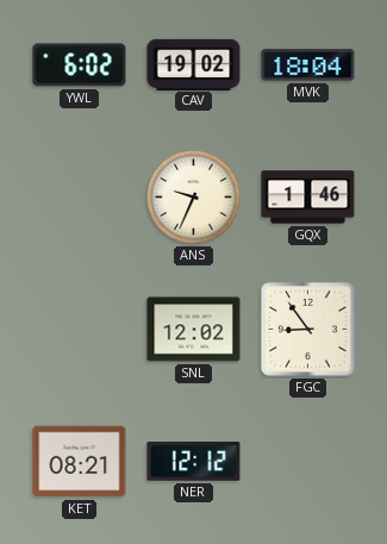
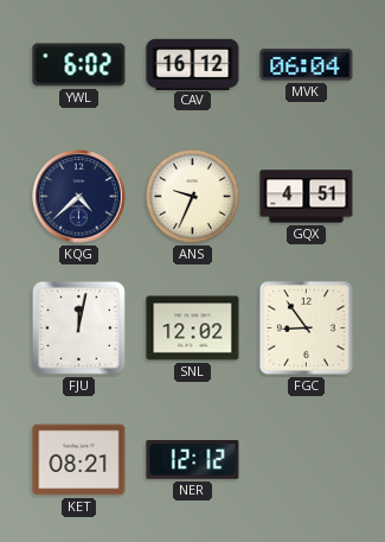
CAV: 19:02 -> 16:12
MVK: 18:04 -> 06:04
KQG: none -> 4:38
GQX: 1:46 -> 4:51
FJU: none -> 12:02
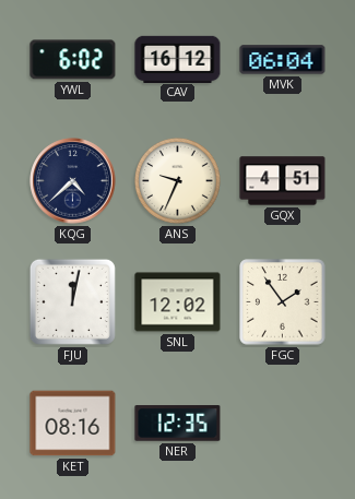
FGC: 8:54 -> 1:54
KET: 08:21 -> 08:16
NER: 12:12 -> 12:35
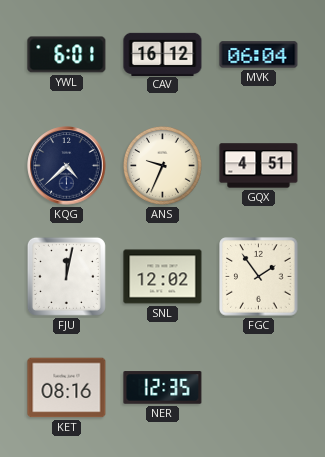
YWL: 6:02 -> 6:01
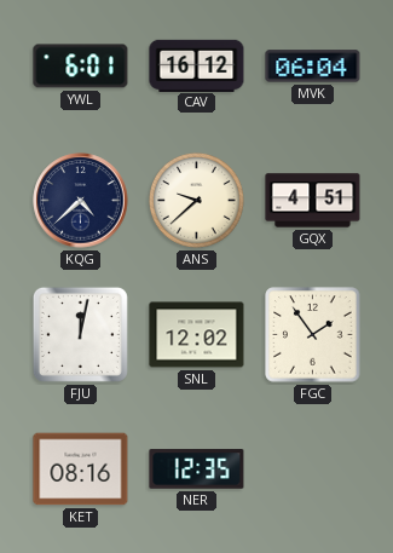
ANS: 9:34 -> 9:38
